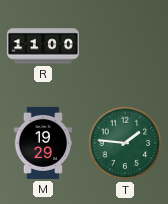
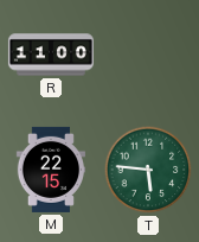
M: 19:29 -> 22:15
T: 1:46 -> 5:46
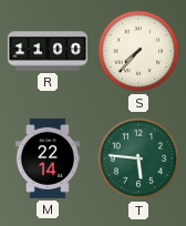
S: none -> 7:37
M: 22:15 -> 22:14
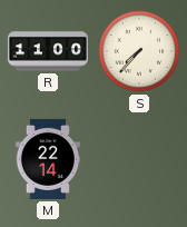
T: 5:46 -> none
